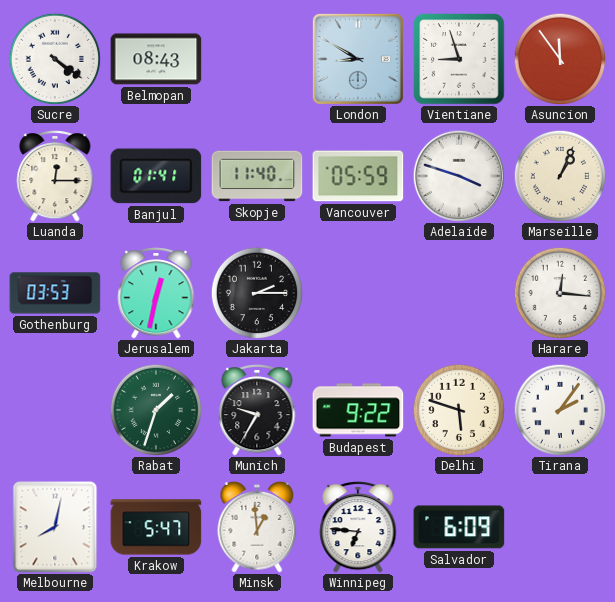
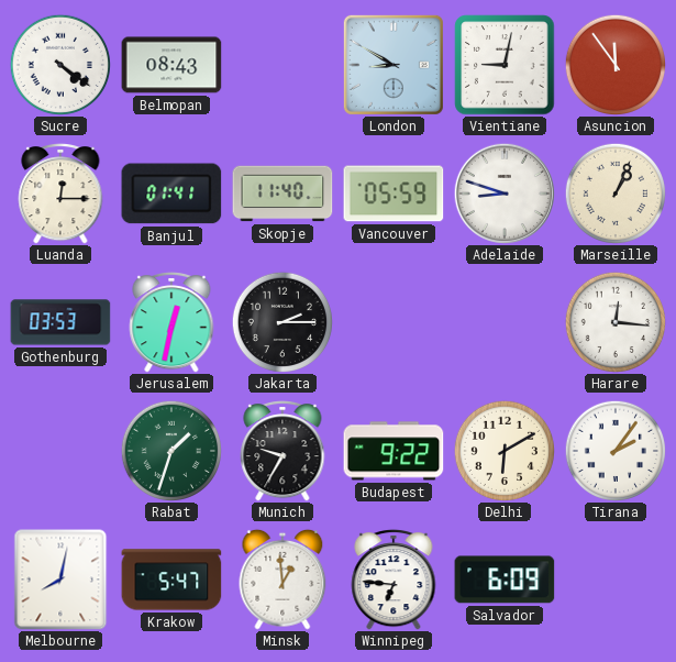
Vientiane: 8:57 -> 9:02
Adelaide: 3:48 -> 8:48
Delhi: 5:48 -> 6:10
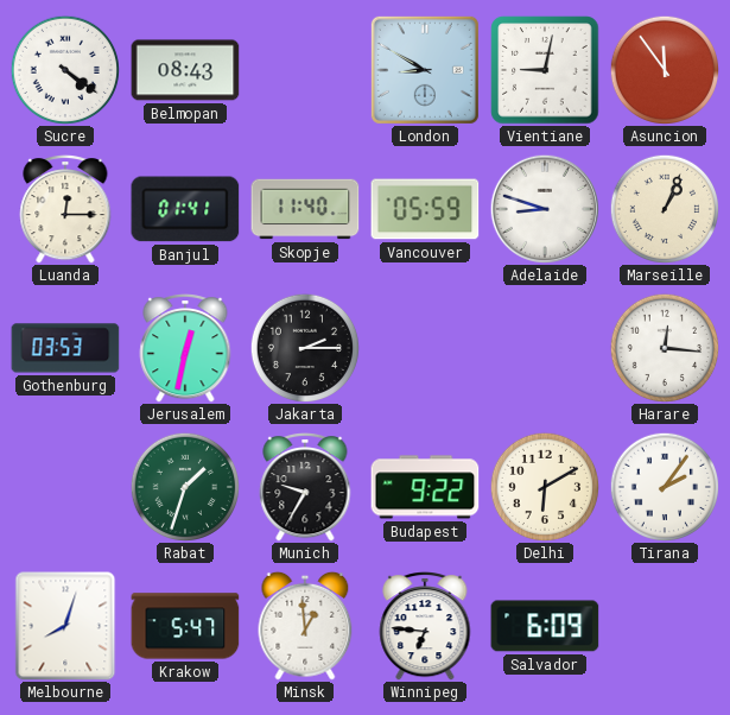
Melbourne: 8:02 -> 8:03
